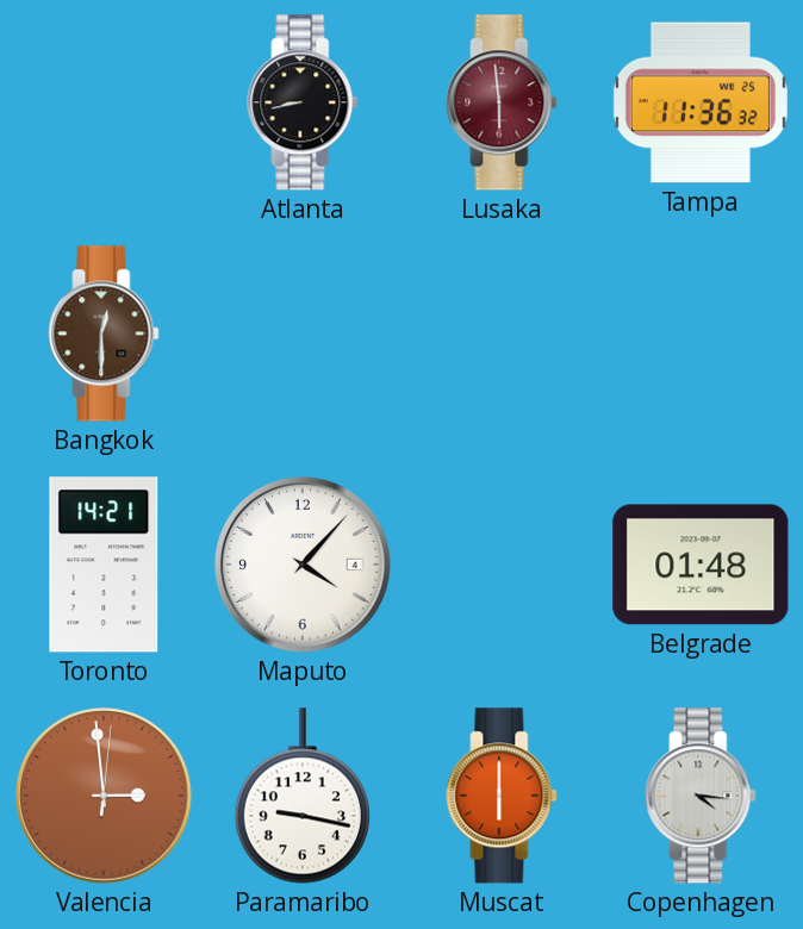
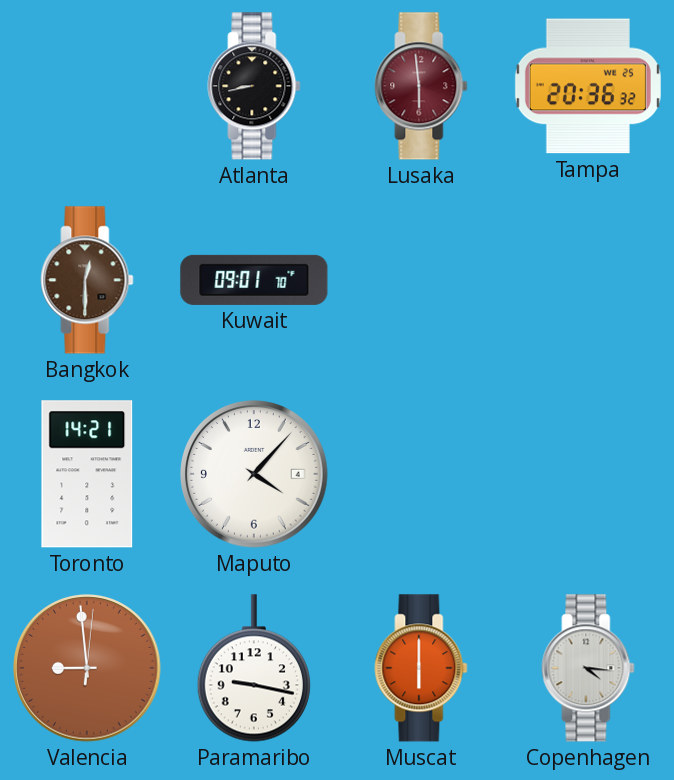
Tampa: 11:36 -> 20:36
Kuwait: none -> 09:01
Belgrade: 01:48 -> none
Valencia: 2:59 -> 8:59
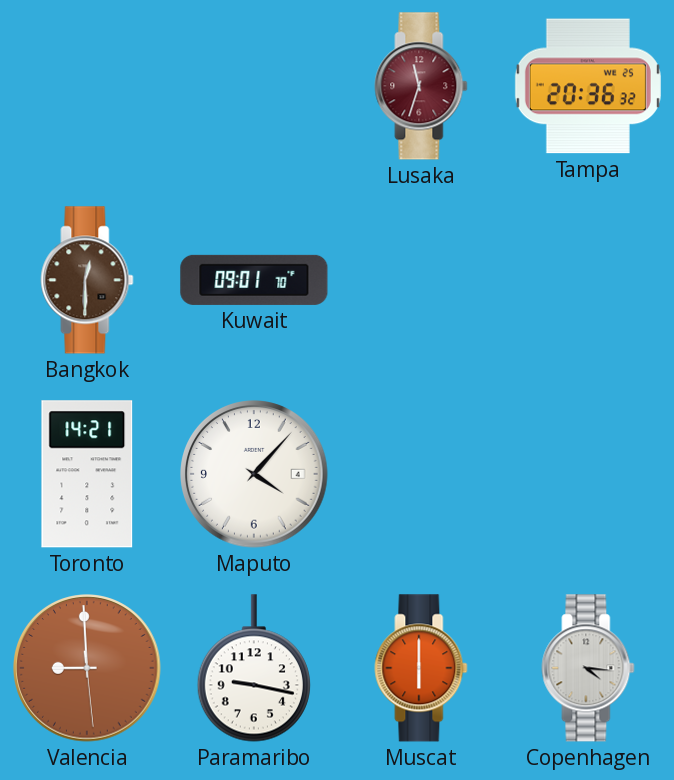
Atlanta: 8:43 -> none
Lusaka: 5:59 -> 11:33
Valencia: 8:59:01 -> 8:59:29
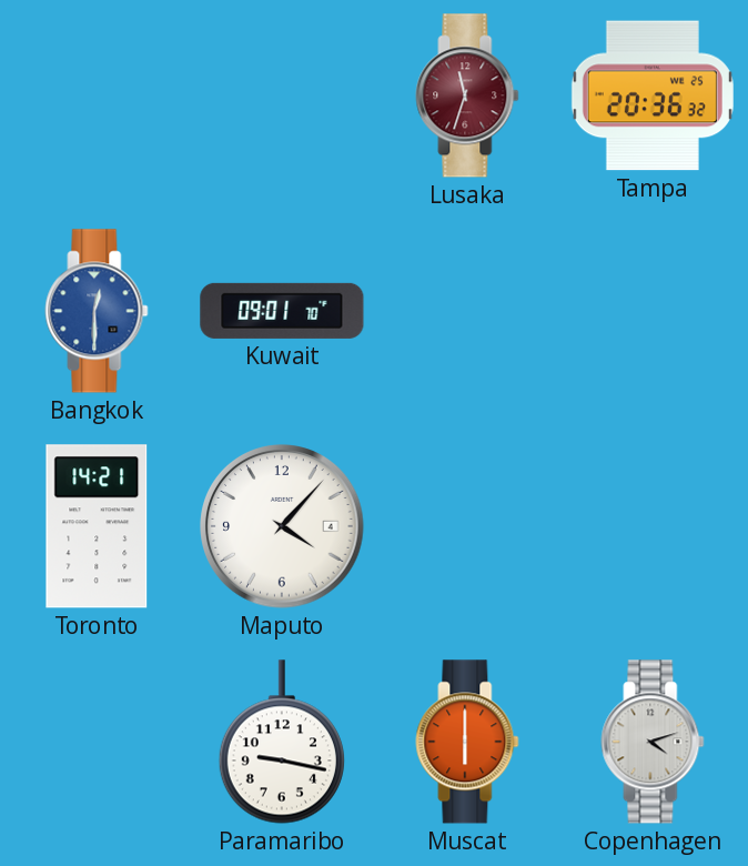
Bangkok dial: brown -> blue
Valencia: 8:59 -> none
Copenhagen: 4:16 -> 4:12
